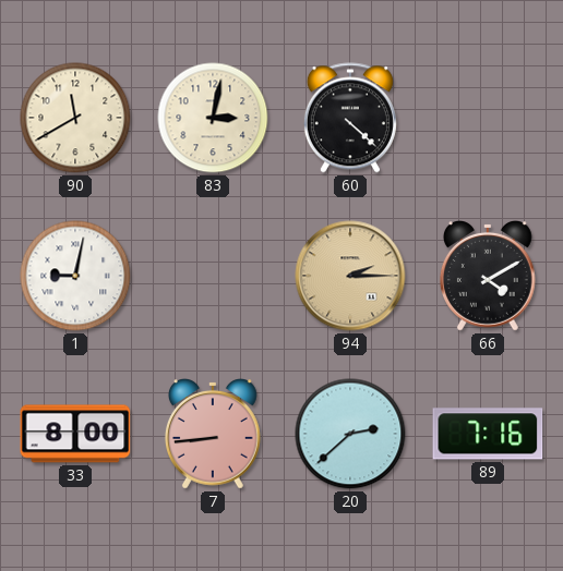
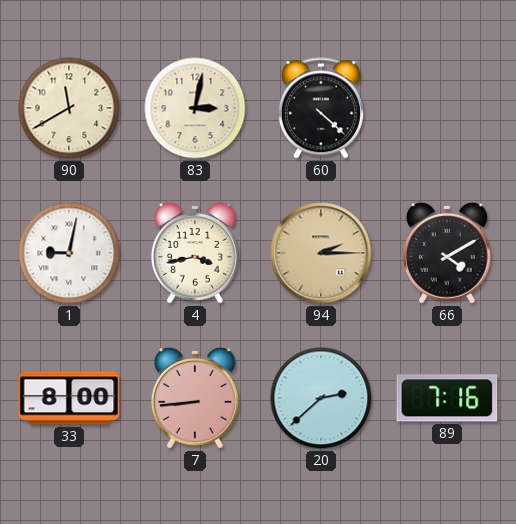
4: none -> 3:43
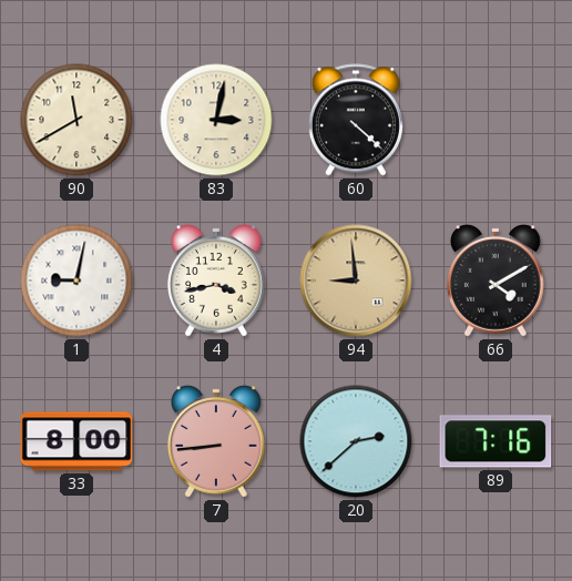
94: 2:15 -> 8:59
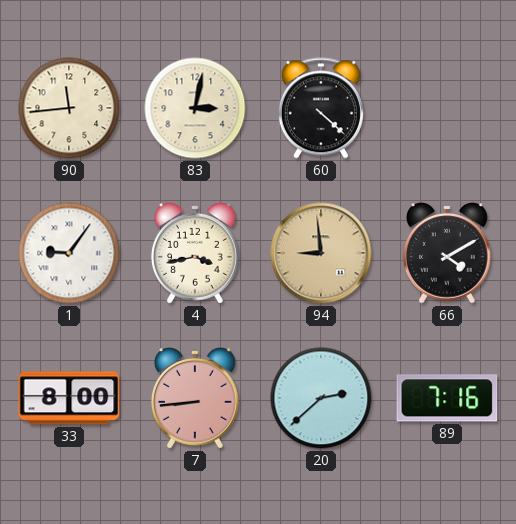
90: 11:40 -> 11:44
1: 9:02 -> 9:06
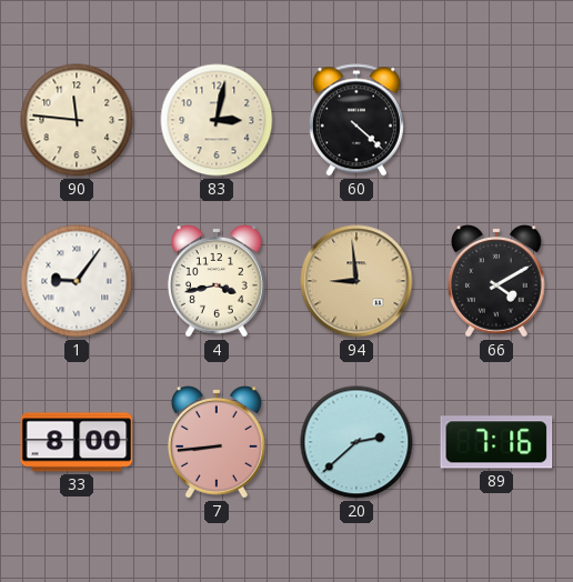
90: 11:44 -> 11:46
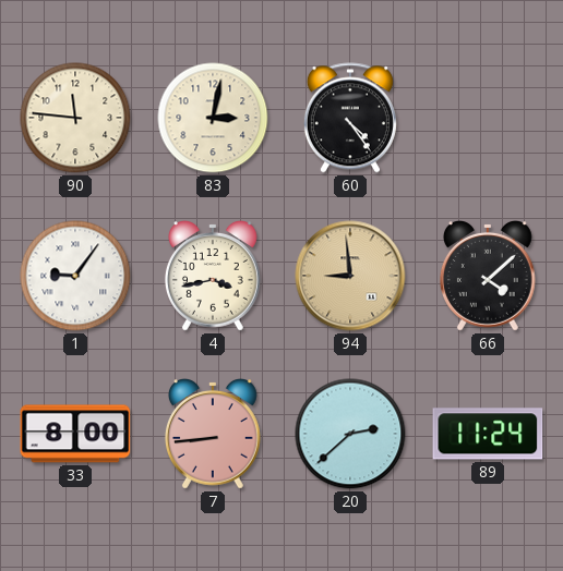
60: 4:22 -> 4:24
66: 4:10 -> 4:08
89: 7:16 -> 11:24
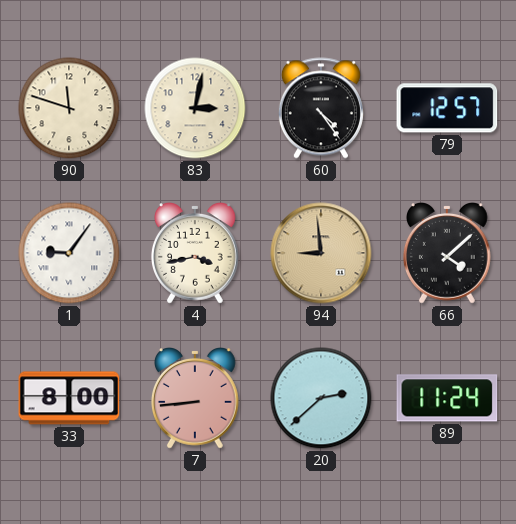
90: 11:46 -> 11:48
79: none -> 12:57
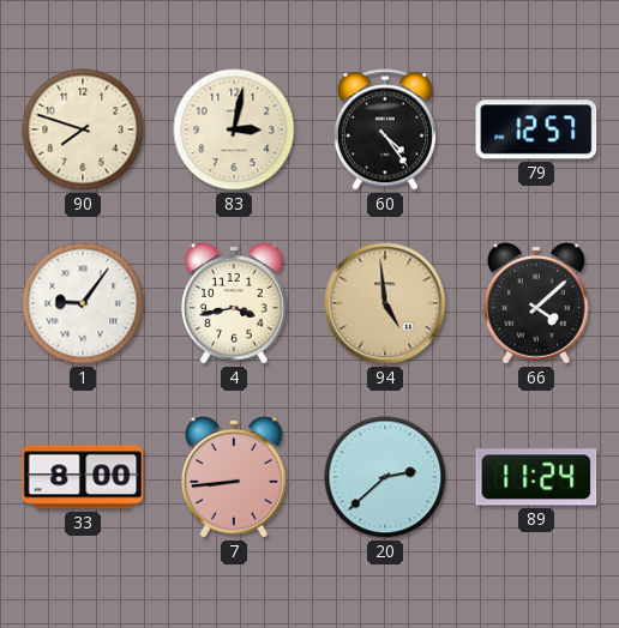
90: 11:48 -> 7:48
94: 8:59 -> 4:59
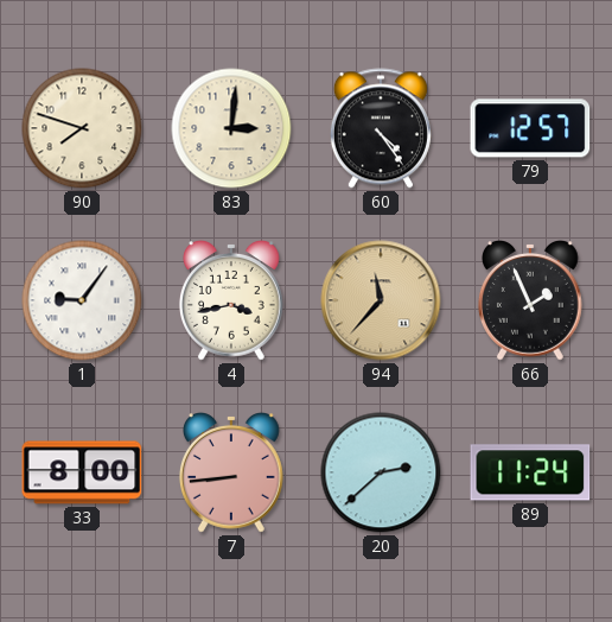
83: 3:02 -> 3:01
94: 4:59 -> 11:37
66: 4:08 -> 1:56
